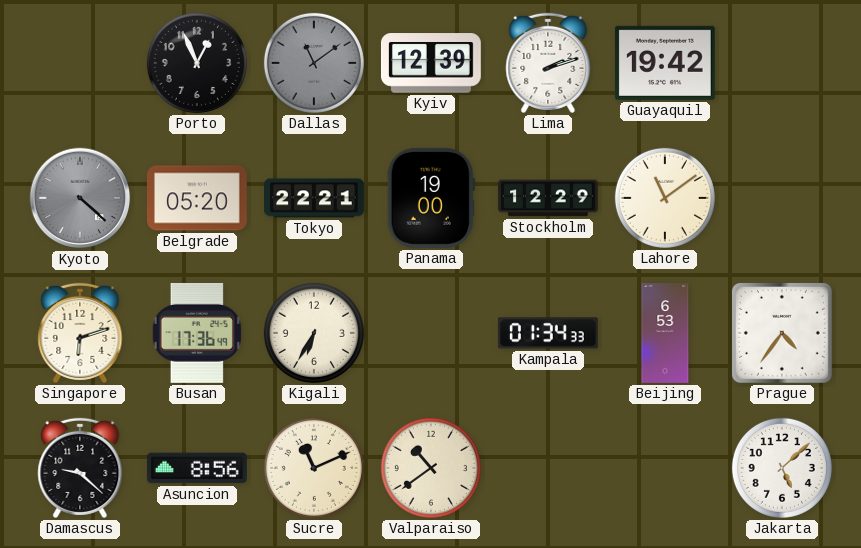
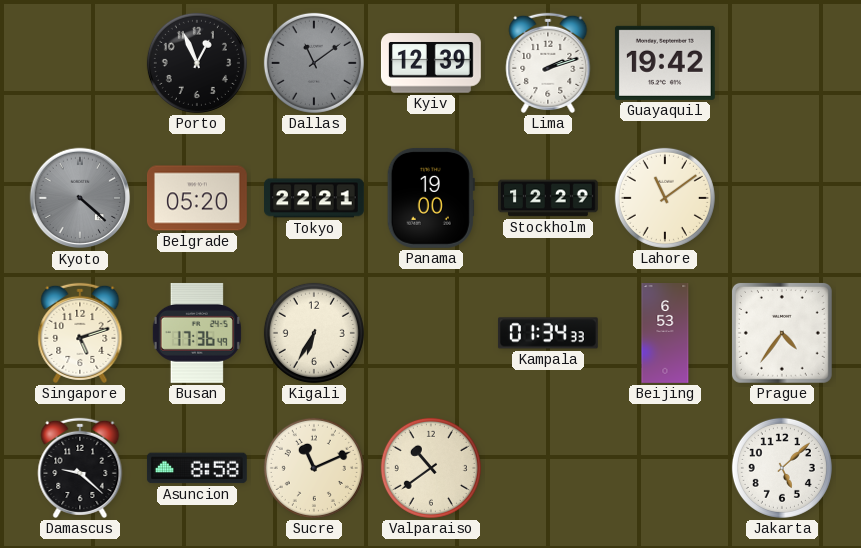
Singapore: 6:12 -> 5:12
Asuncion: 8:56 -> 8:58
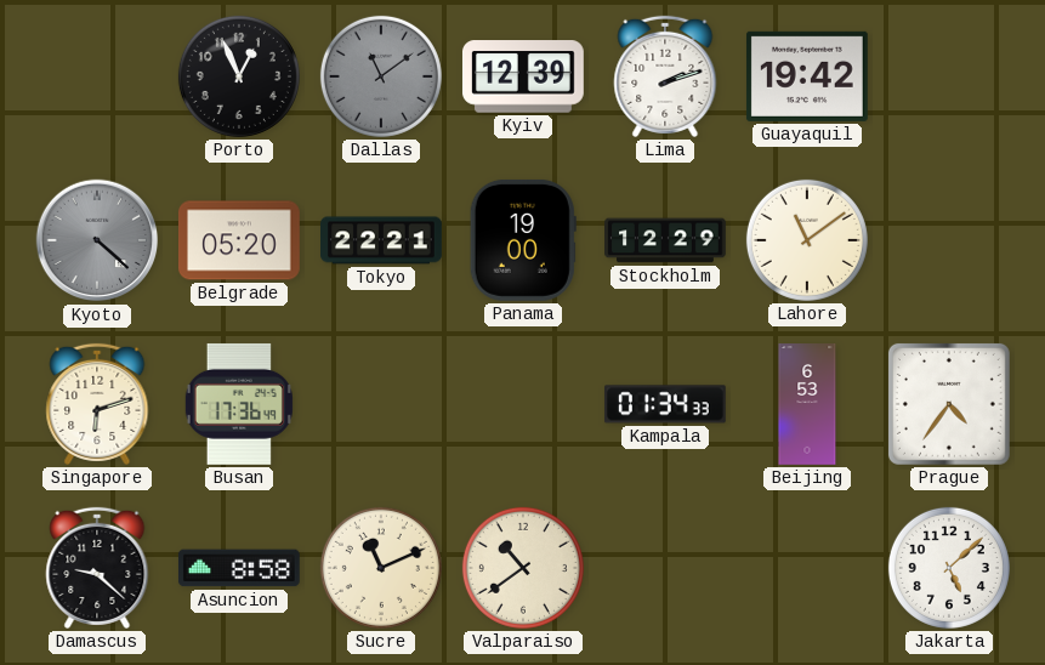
Singapore: 5:12 -> 6:12
Kigali: 6:35 -> none
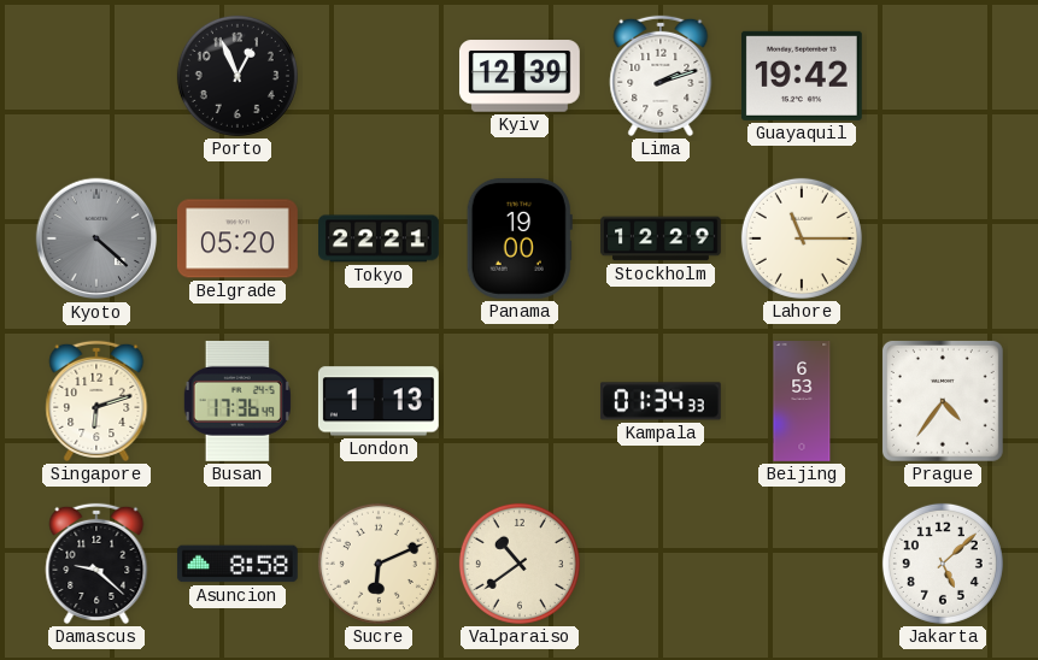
Dallas: 11:09 -> none
Lahore: 11:09 -> 11:15
London: none -> 1:13
Sucre: 11:11 -> 6:11
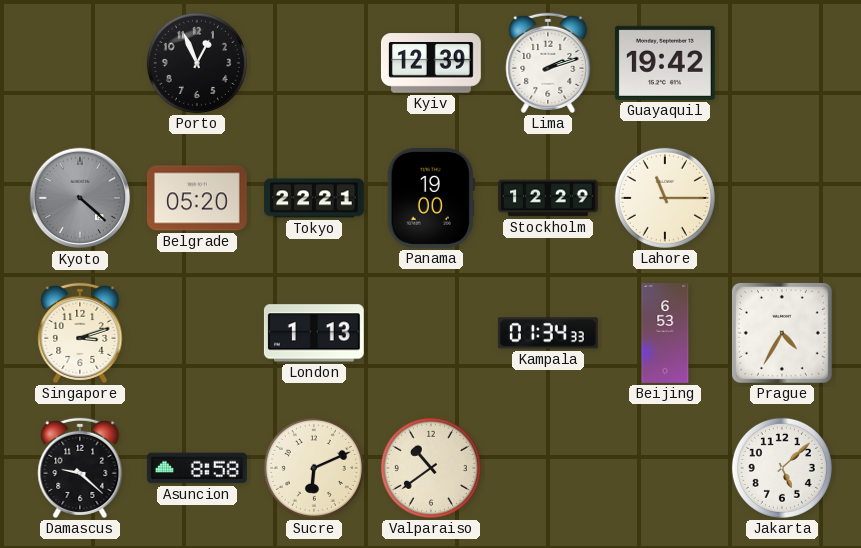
Singapore: 6:12 -> 3:12
Busan: 17:36 -> none
Prague: 4:36 -> 4:35
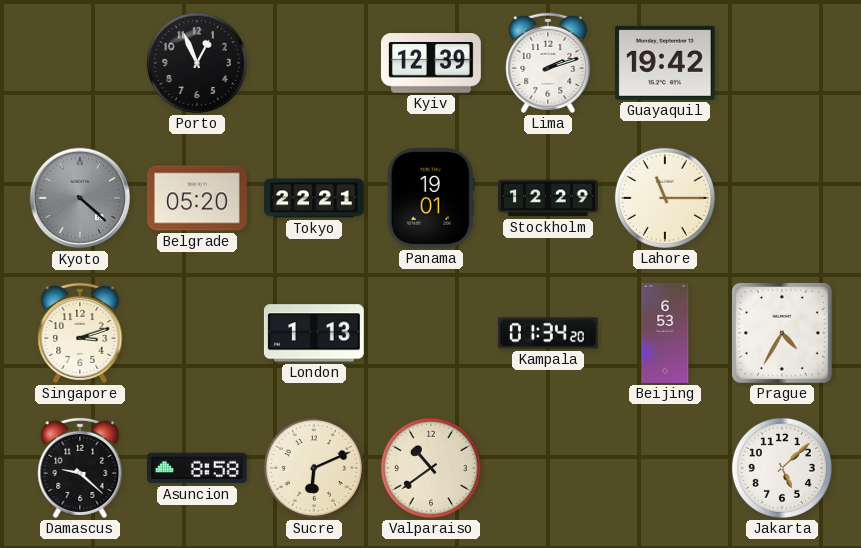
Panama: 19:00 -> 19:01
Kampala: 01:34:33 -> 01:34:20
